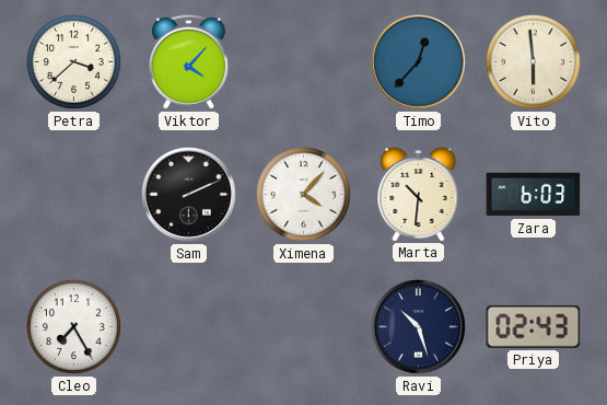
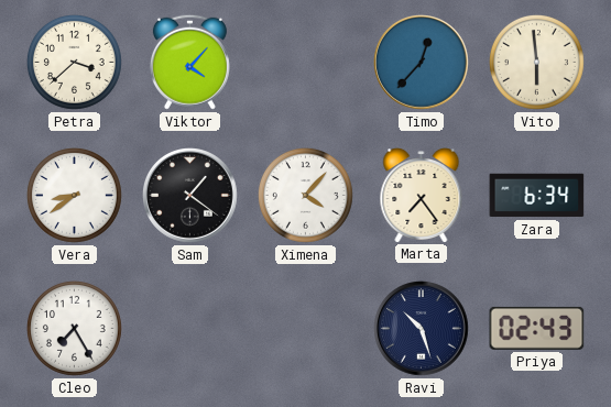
Vera: none -> 8:39
Sam: 2:11 -> 1:21
Marta: 10:31 -> 7:24
Zara: 6:03 -> 6:34
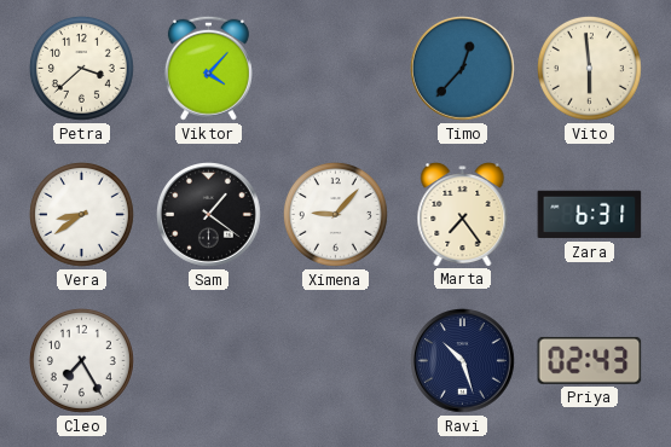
Ximena: 4:07 -> 9:07
Zara: 6:34 -> 6:31
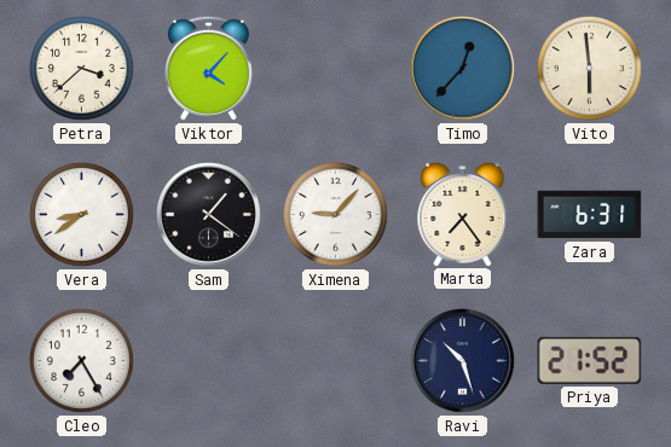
Priya: 02:43 -> 21:52
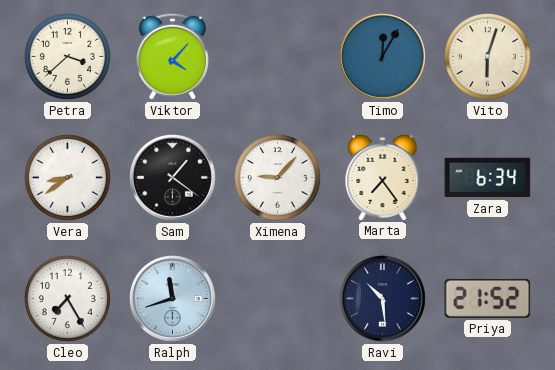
Timo: 12:37 -> 12:05
Vito: 5:59 -> 6:03
Zara: 6:31 -> 6:34
Ralph: none -> 11:42
Ravi: 10:27 -> 10:29
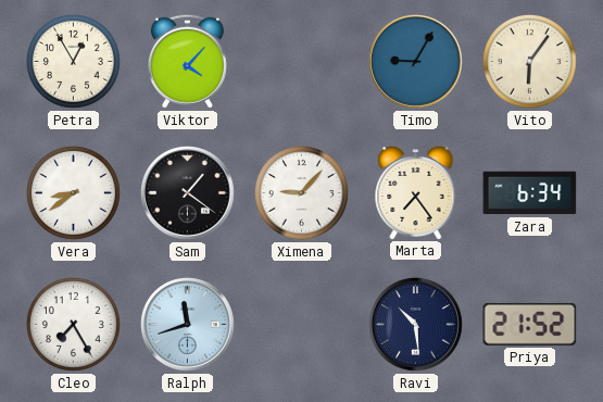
Petra: 3:38 -> 12:55
Timo: 12:05 -> 9:05
Vito: 6:03 -> 6:06
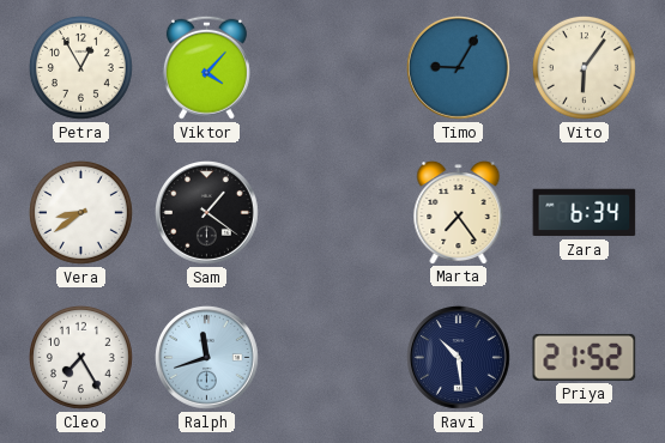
Ximena: 9:07 -> none
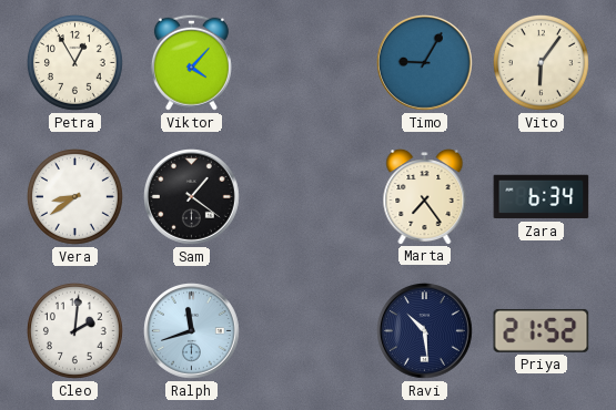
Cleo: 7:25 -> 2:01
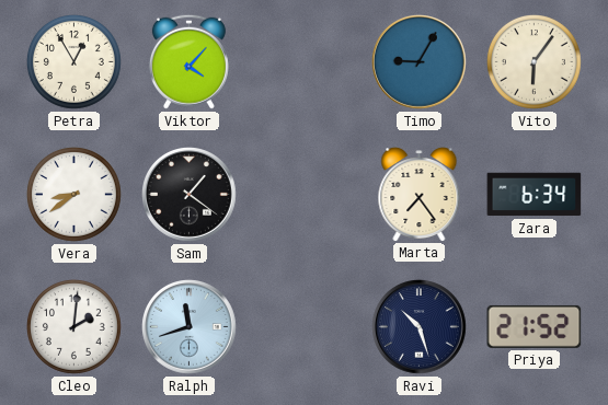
Ravi: 10:29 -> 10:27
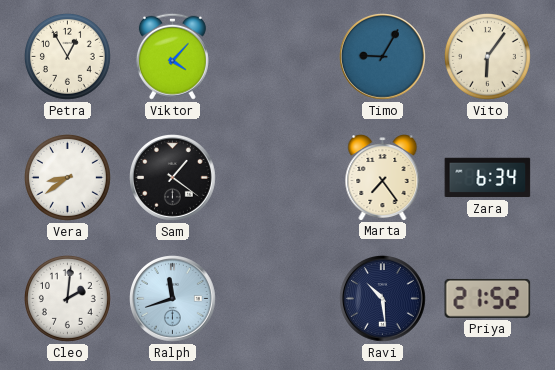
Ravi: 10:27 -> 10:29
